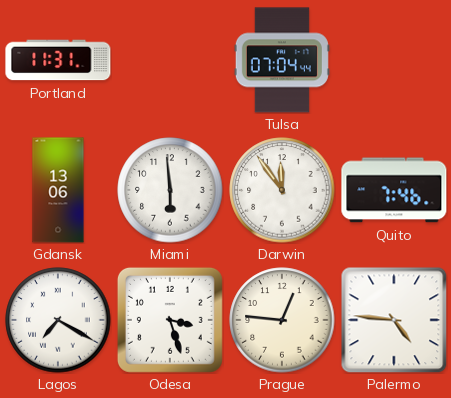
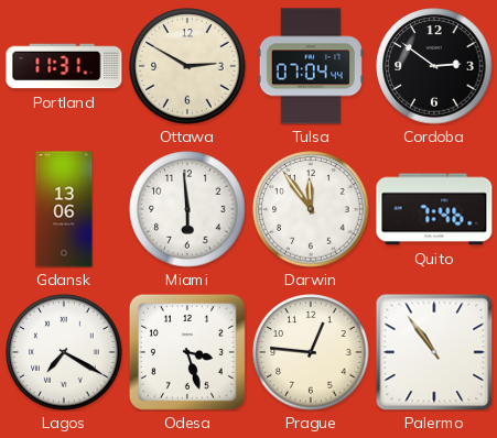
Ottawa: none -> 2:50
Cordoba: none -> 2:51
Palermo: 4:46 -> 10:54
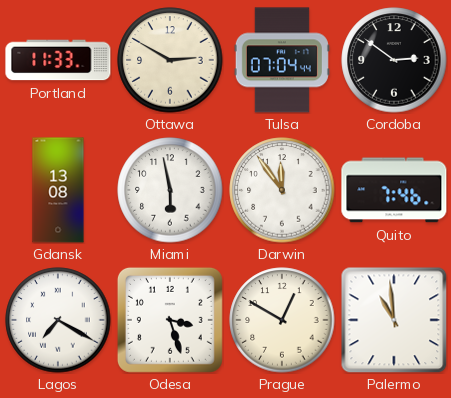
Portland: 11:31 -> 11:33
Gdansk: 13:06 -> 13:08
Miami: 5:59 -> 5:58
Prague: 12:46 -> 12:50
Palermo: 10:54 -> 10:59
